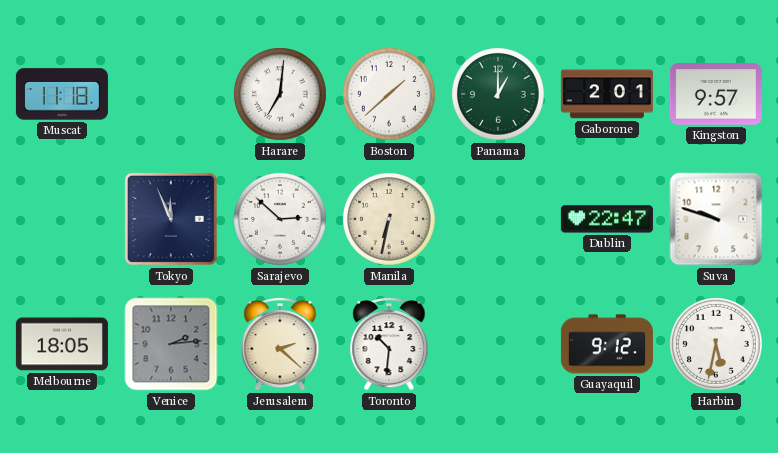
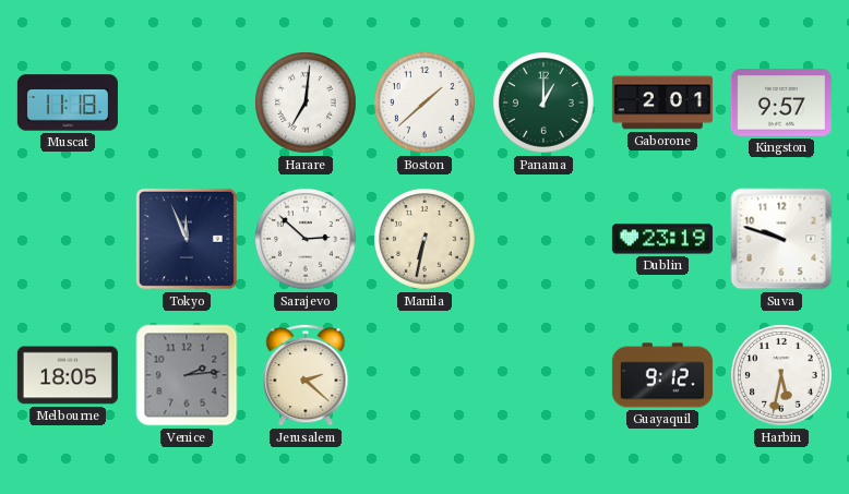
Dublin: 22:47 -> 23:19
Toronto: 10:31 -> none
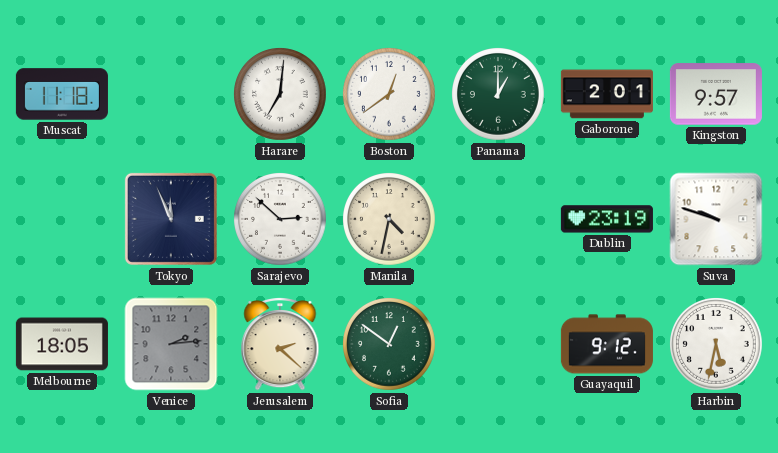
Boston: 1:38 -> 12:39
Manila: 6:32 -> 4:32
Sofia: none -> 12:51
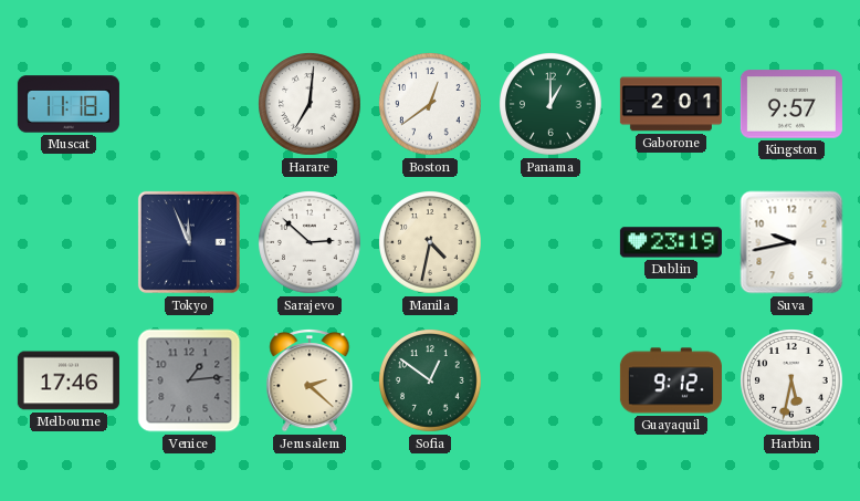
Suva: 9:48 -> 9:43
Melbourne: 18:05 -> 17:46
Venice: 2:14 -> 1:14
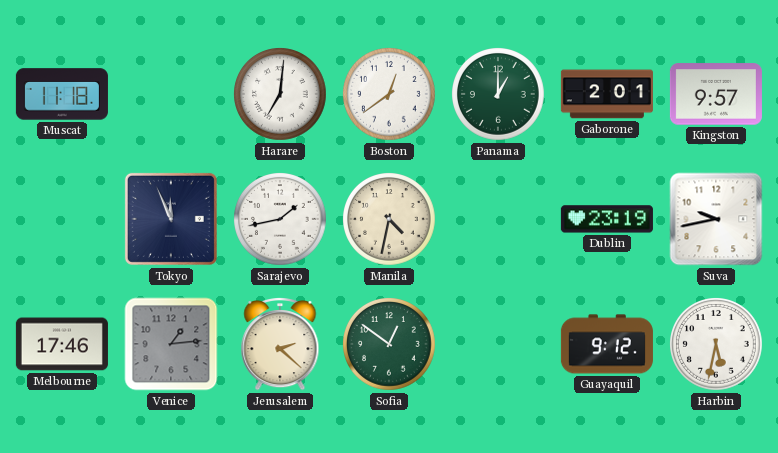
Sarajevo: 2:52 -> 1:43
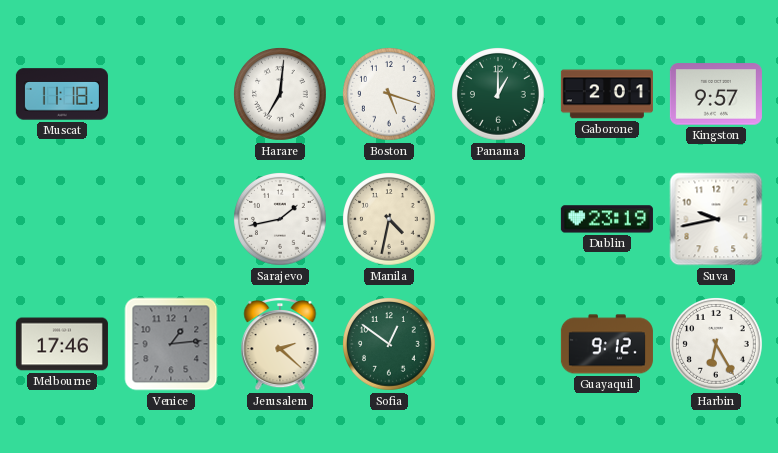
Boston: 12:39 -> 5:18
Tokyo: 11:56 -> none
Harbin: 5:32 -> 6:25
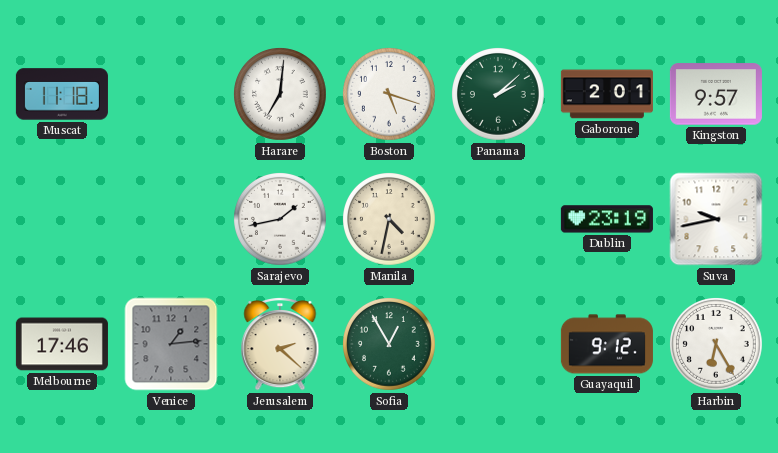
Panama: 1:00 -> 2:08
Sofia: 12:51 -> 12:55
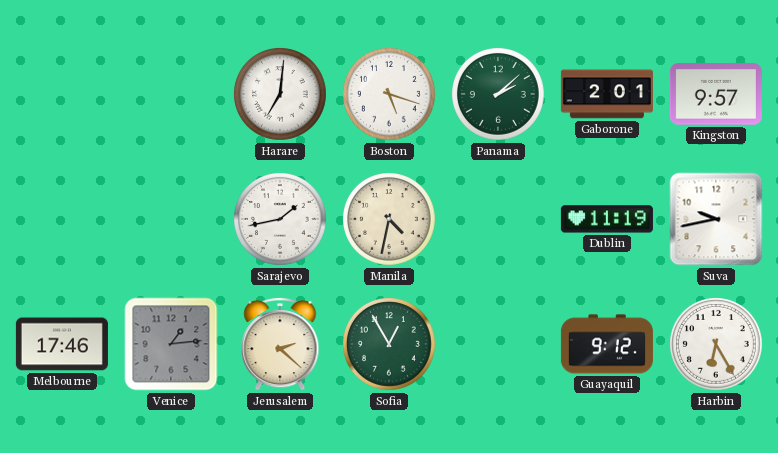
Muscat: 11:18 -> none
Dublin: 23:19 -> 11:19
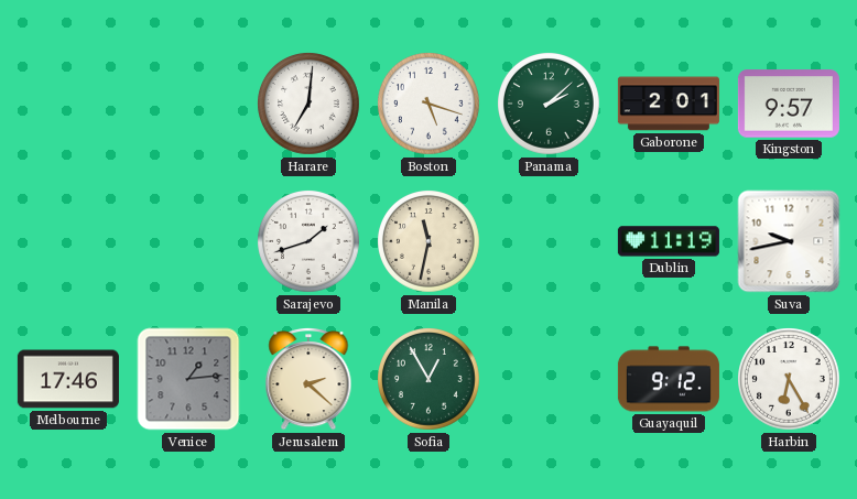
Sarajevo: 1:43 -> 1:42
Manila: 4:32 -> 11:32
